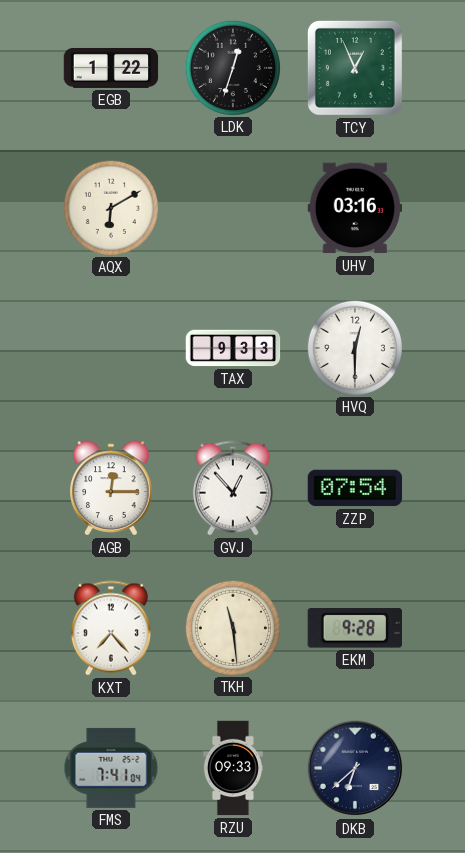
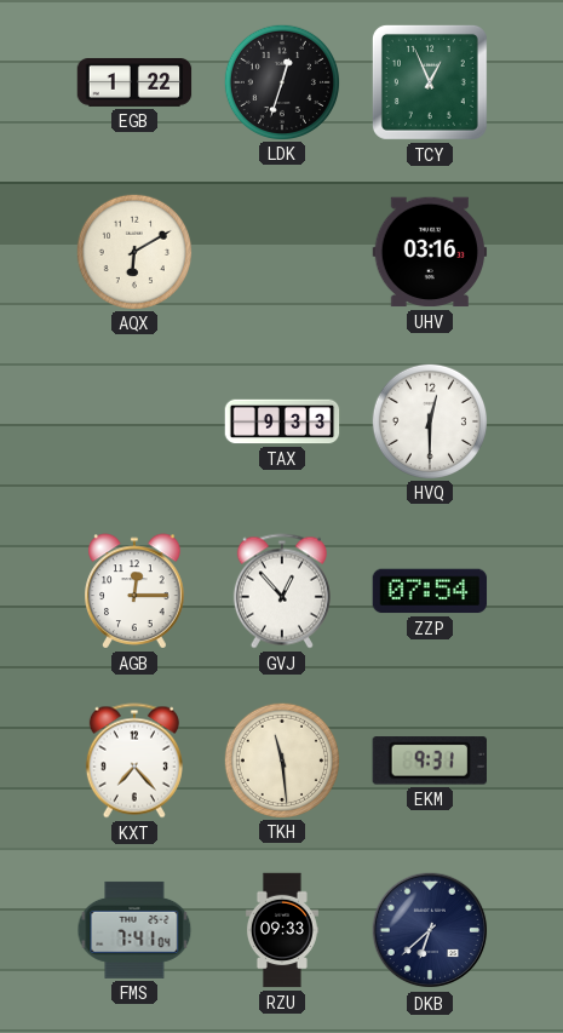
EKM: 9:28 -> 9:31
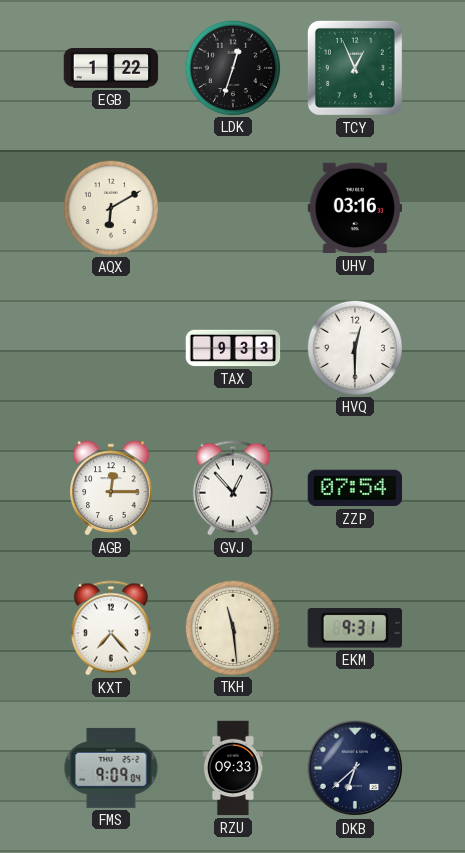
FMS: 7:41 -> 9:09
